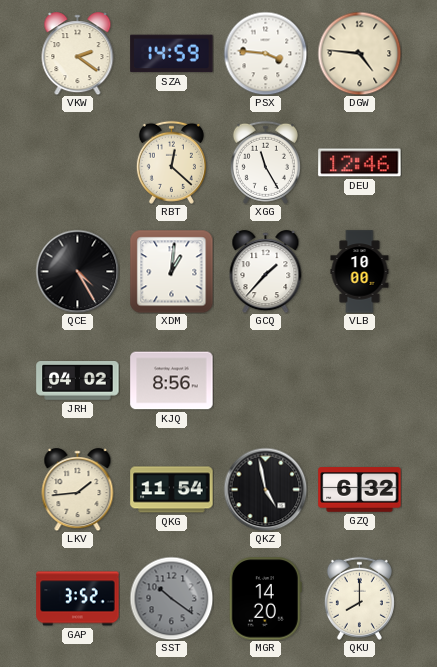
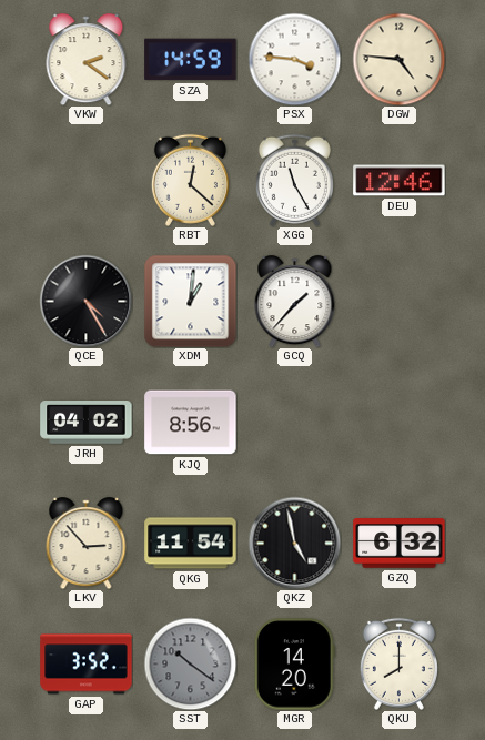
VLB: 10:00 -> none
LKV: 1:44 -> 2:53
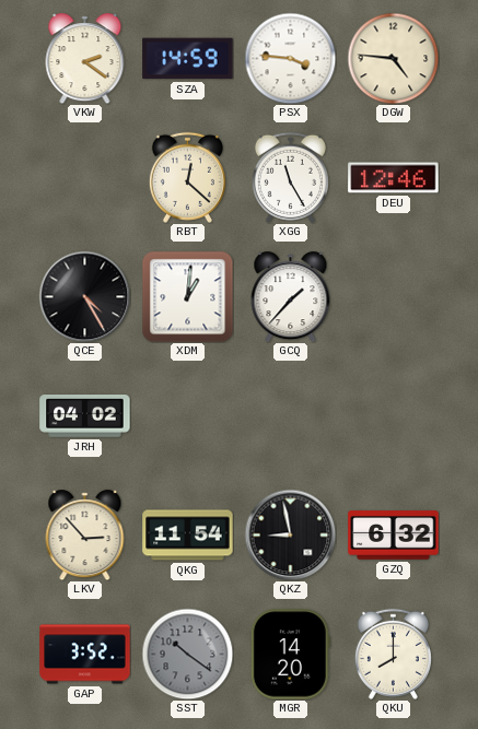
KJQ: 8:56 -> none
QKZ: 4:58 -> 8:58
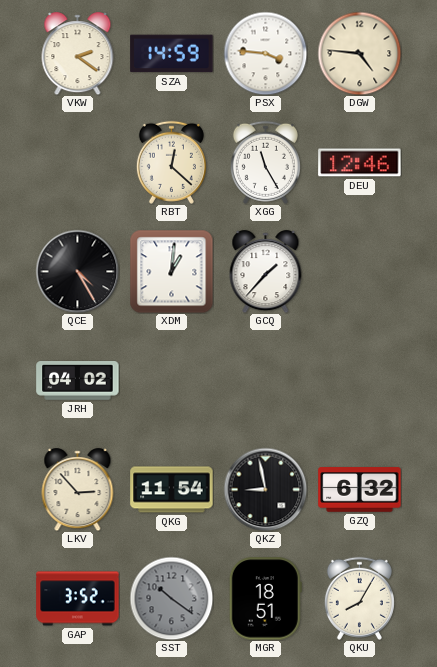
MGR: 14:20 -> 18:51
QKU: 8:00 -> 8:05
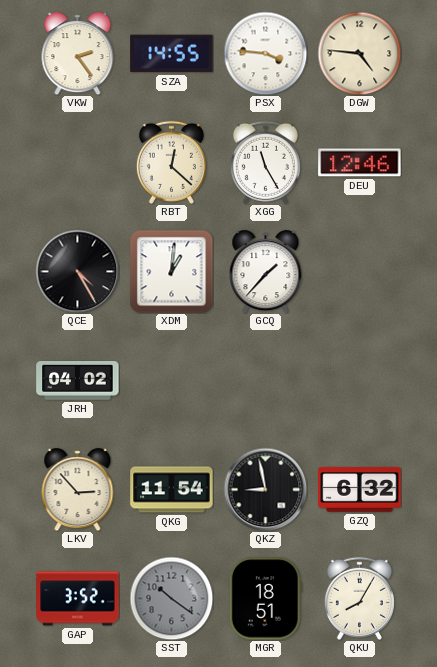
VKW: 2:21 -> 2:24
SZA: 14:59 -> 14:55
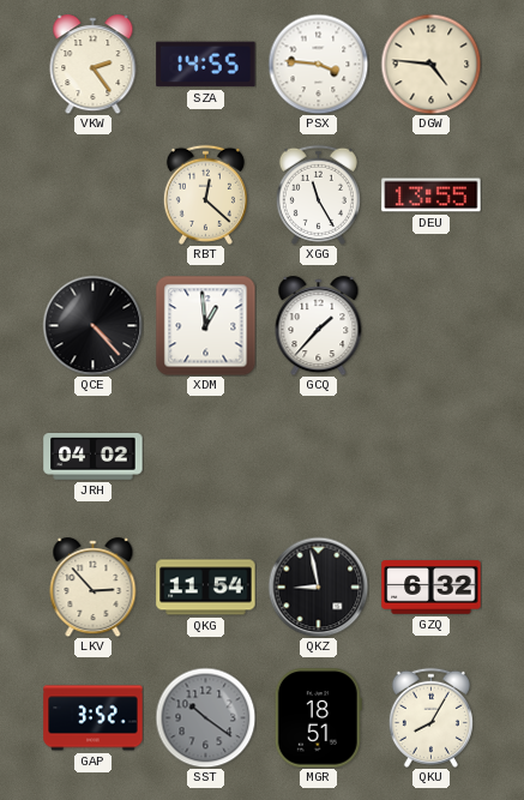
DEU: 12:46 -> 13:55
QCE: 4:25 -> 4:23
XDM: 1:01 -> 12:59
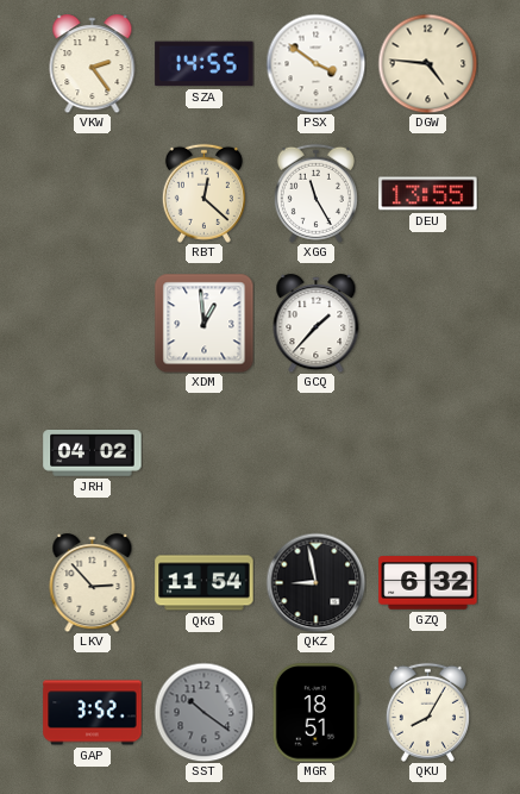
PSX: 3:46 -> 3:51
QCE: 4:23 -> none
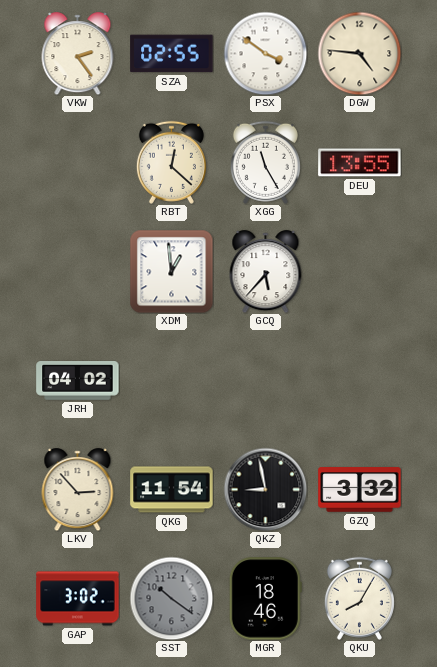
SZA: 14:55 -> 02:55
GCQ: 1:37 -> 5:37
GZQ: 6:32 -> 3:32
GAP: 3:52 -> 3:02
MGR: 18:51 -> 18:46
